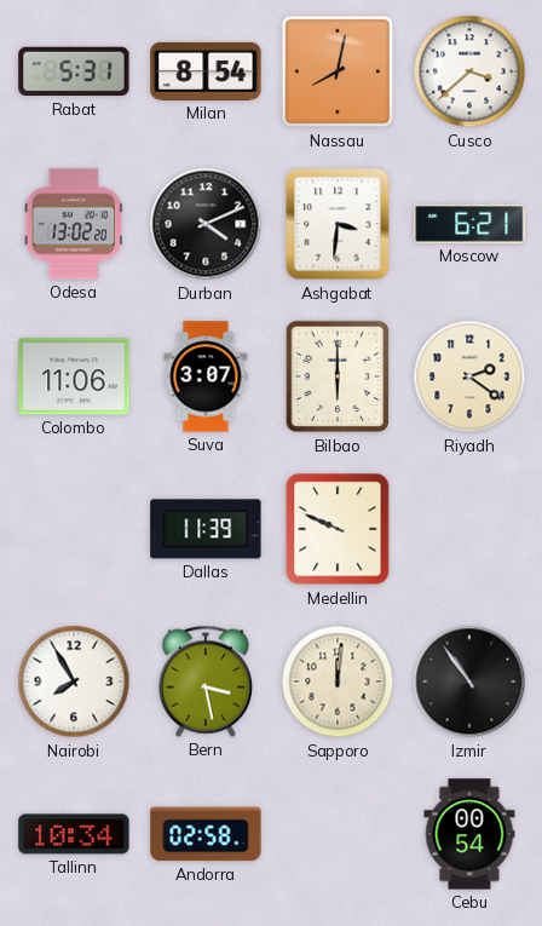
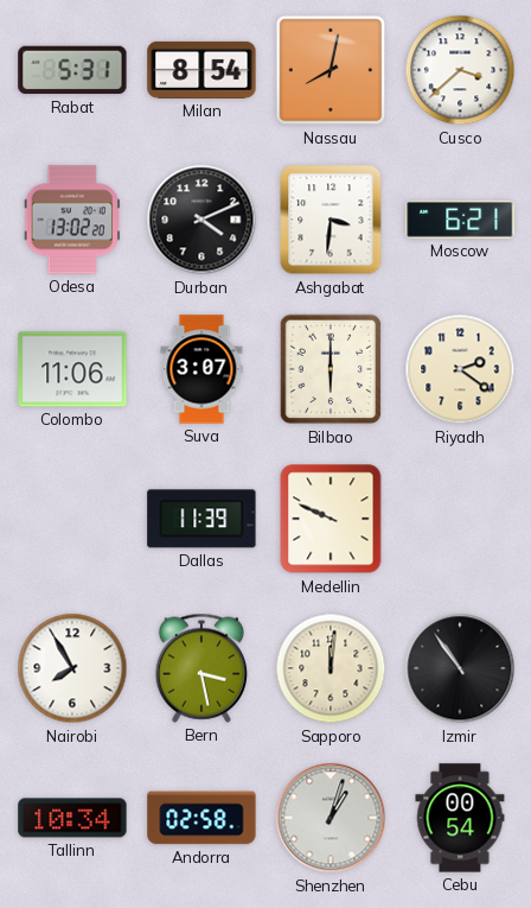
Shenzhen: none -> 1:03
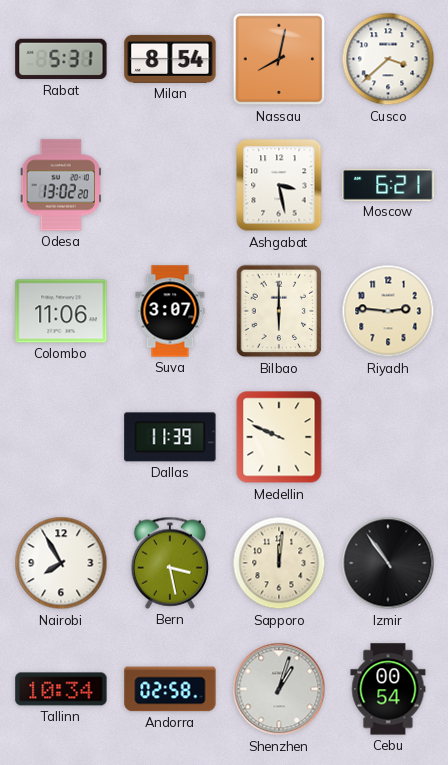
Durban: 4:11 -> none
Ashgabat: 3:31 -> 3:28
Riyadh: 2:21 -> 2:46
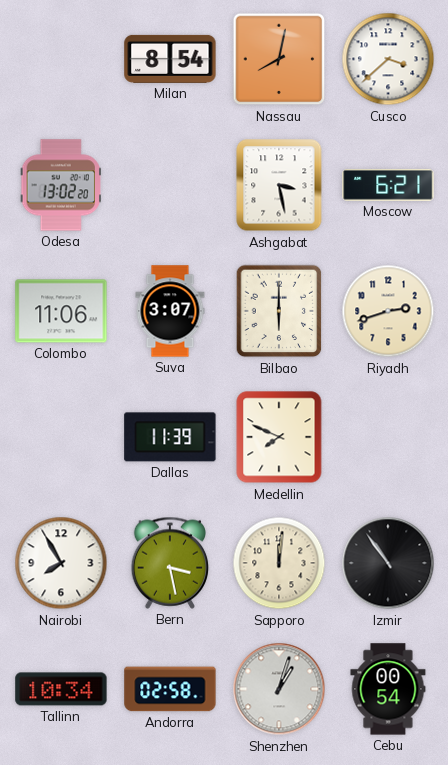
Rabat: 5:31 -> none
Riyadh: 2:46 -> 2:42
Medellin: 9:49 -> 7:49
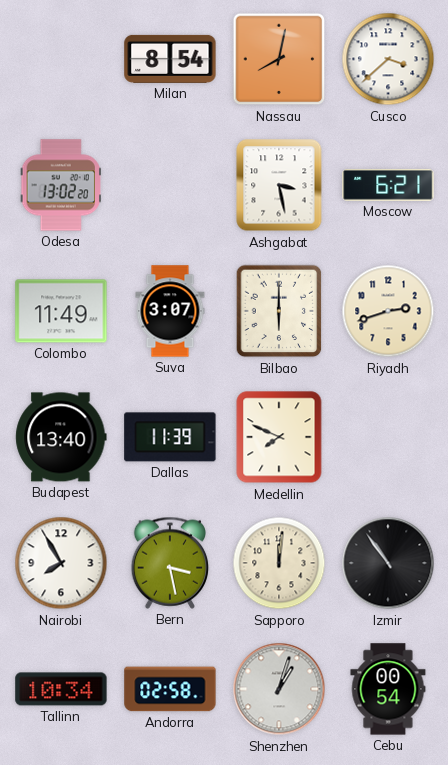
Colombo: 11:06 -> 11:49
Budapest: none -> 13:40
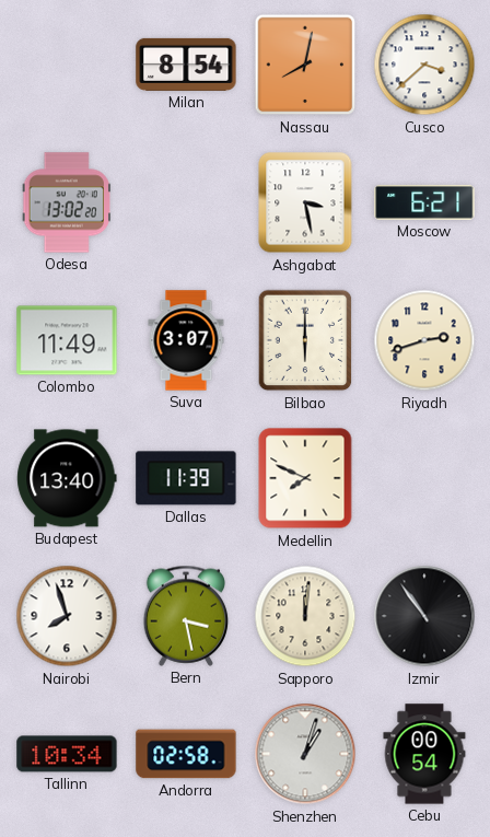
Nairobi: 7:55 -> 7:57
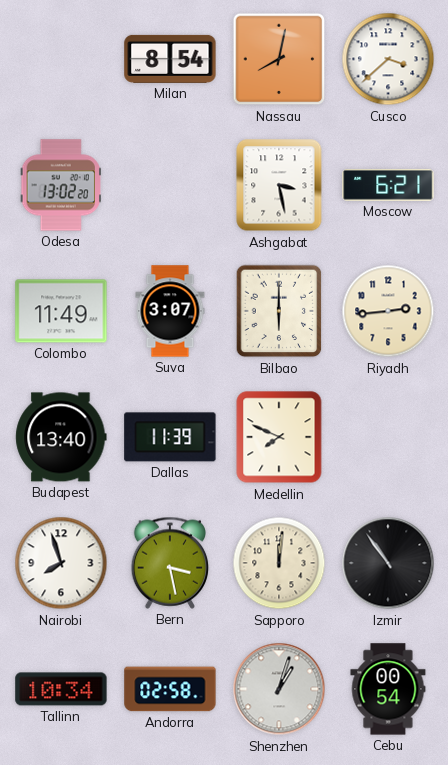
Riyadh: 2:42 -> 2:44
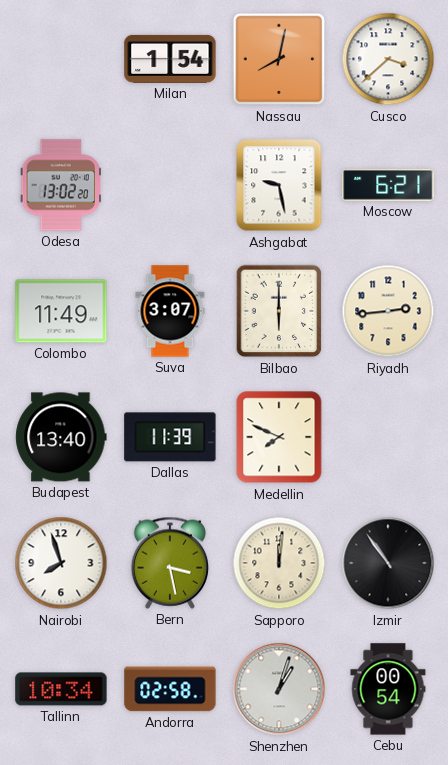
Milan: 8:54 -> 1:54
Ashgabat: 3:28 -> 9:28
